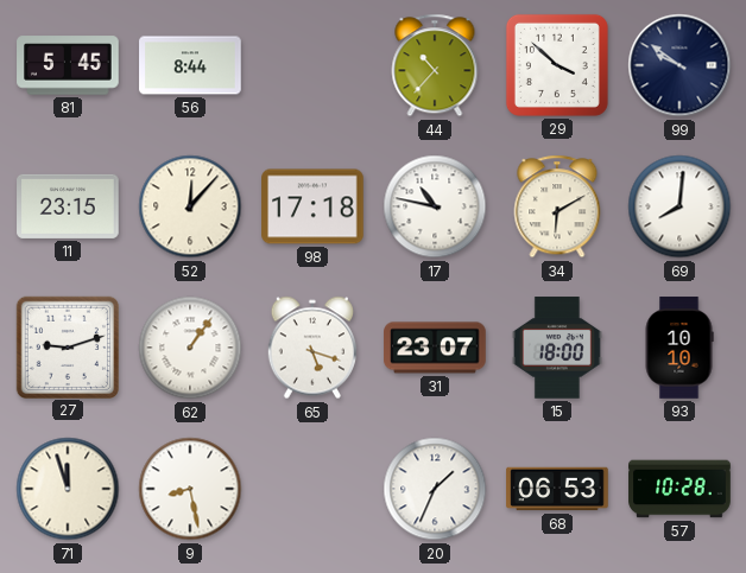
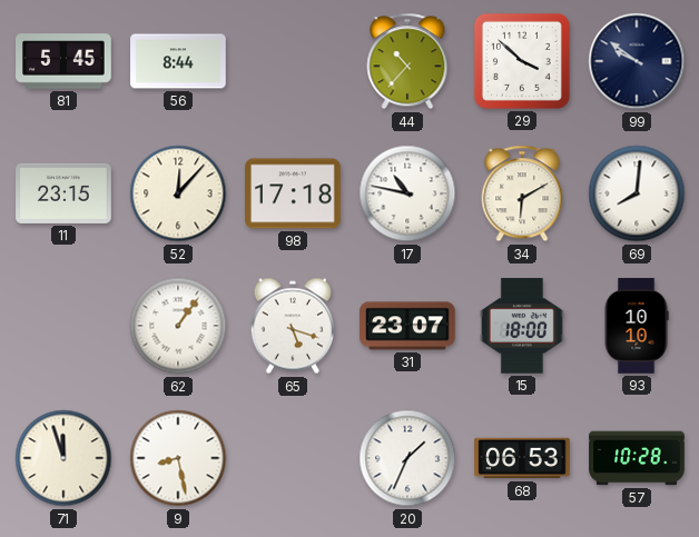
27: 9:12 -> none
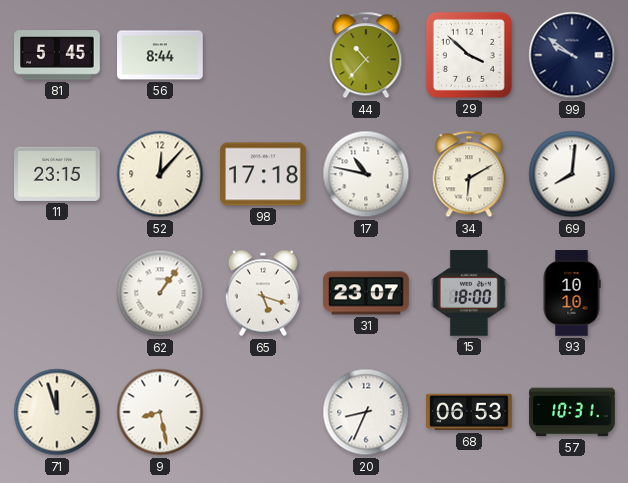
20: 1:34 -> 8:34
57: 10:28 -> 10:31
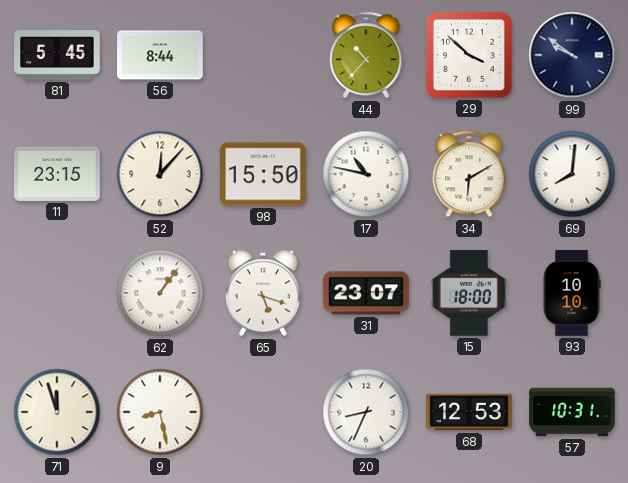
98: 17:18 -> 15:50
68: 06:53 -> 12:53
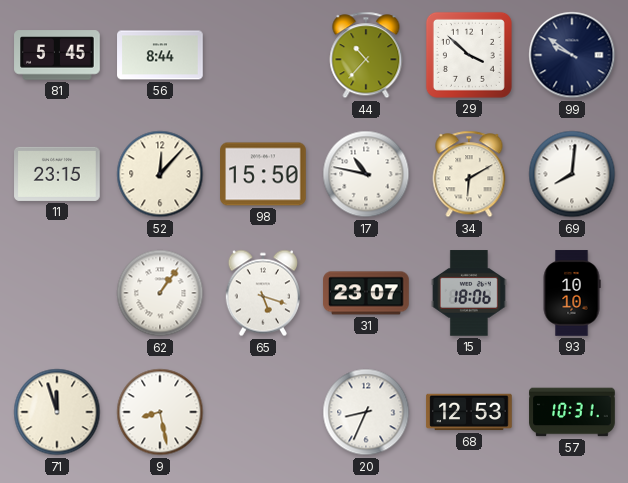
15: 18:00 -> 18:06
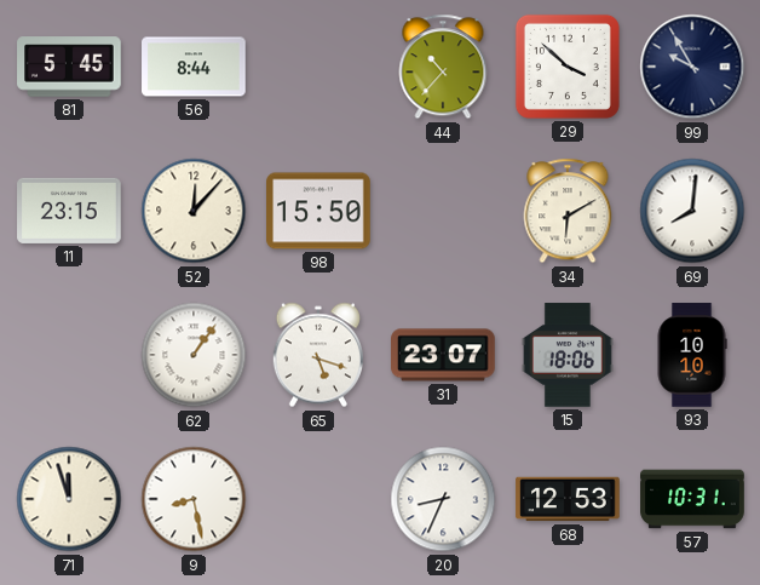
99: 9:51 -> 9:55
17: 10:47 -> none
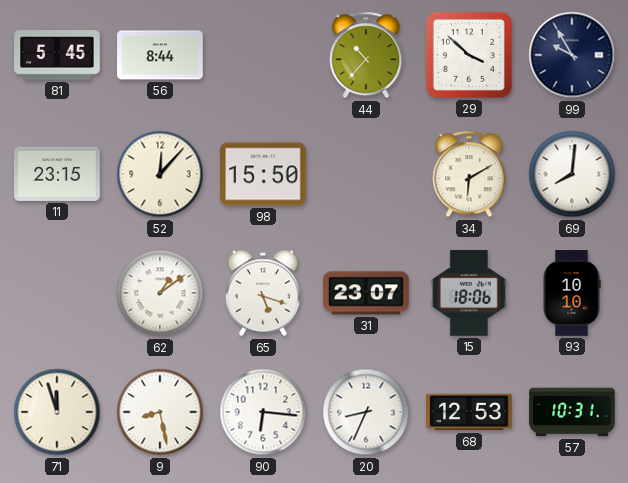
62: 1:06 -> 1:09
90: none -> 6:16
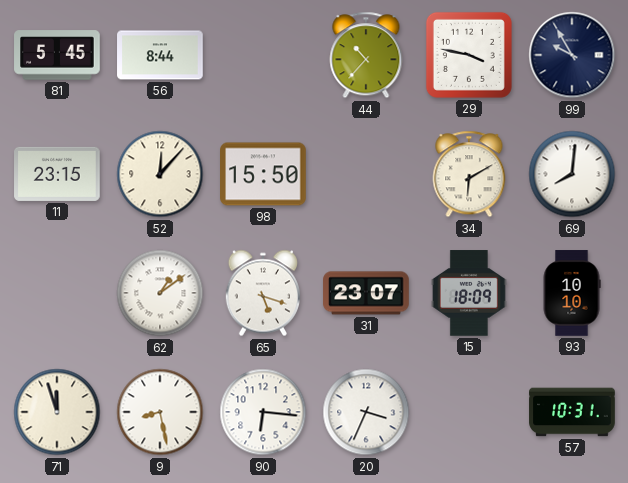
29: 3:52 -> 3:47
15: 18:06 -> 18:09
20: 8:34 -> 3:34
68: 12:53 -> none
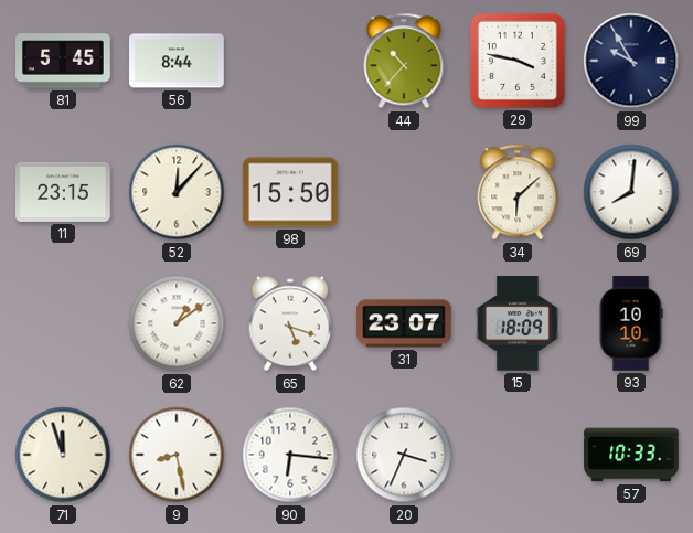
34: 6:10 -> 6:08
57: 10:31 -> 10:33
